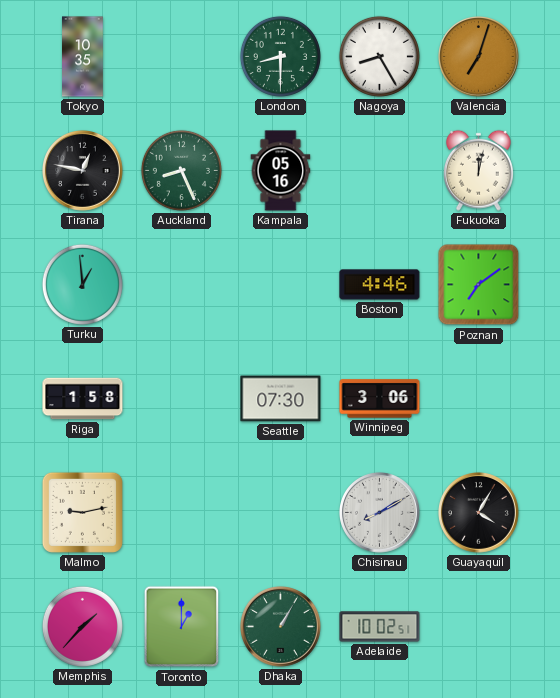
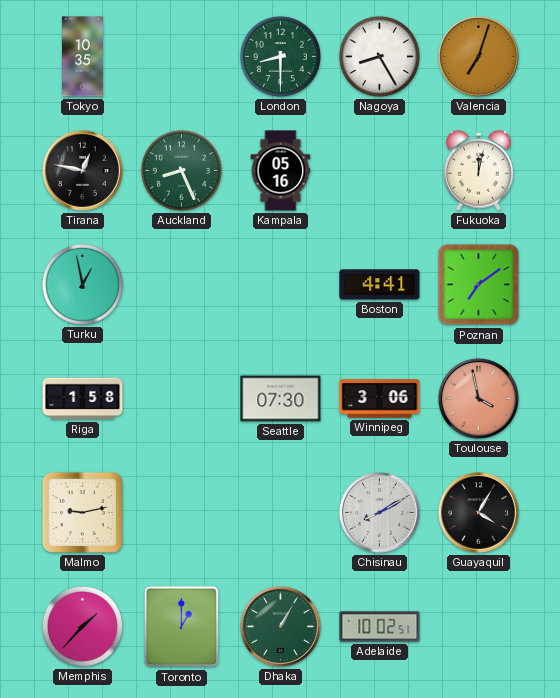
Turku: 12:59 -> 12:58
Boston: 4:46 -> 4:41
Toulouse: none -> 3:58
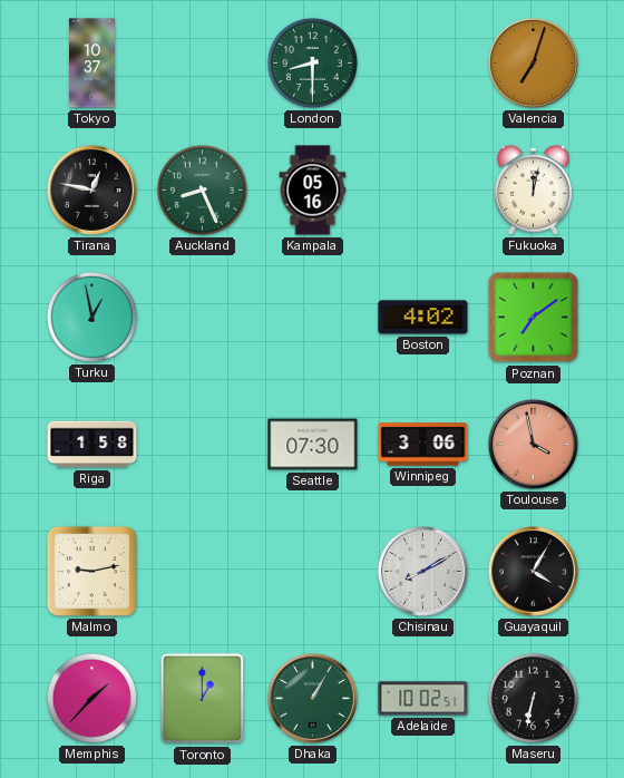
Tokyo: 10:35 -> 10:37
Nagoya: 8:25 -> none
Boston: 4:41 -> 4:02
Maseru: none -> 6:32
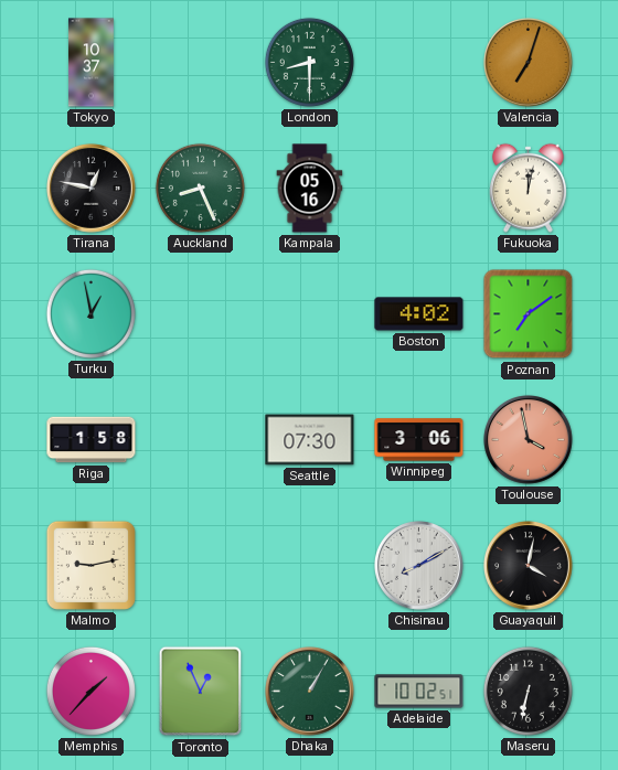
Guayaquil: 4:05 -> 4:02
Toronto: 1:00 -> 12:56
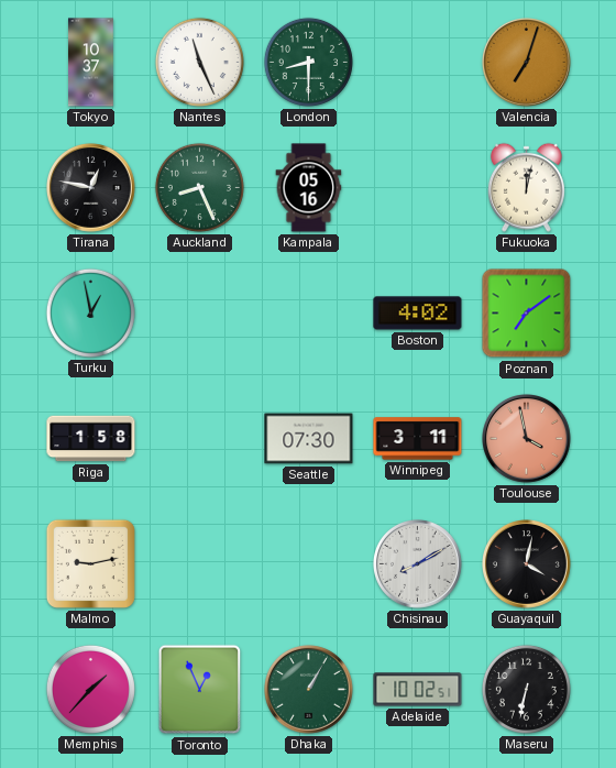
Nantes: none -> 11:26
Winnipeg: 3:06 -> 3:11
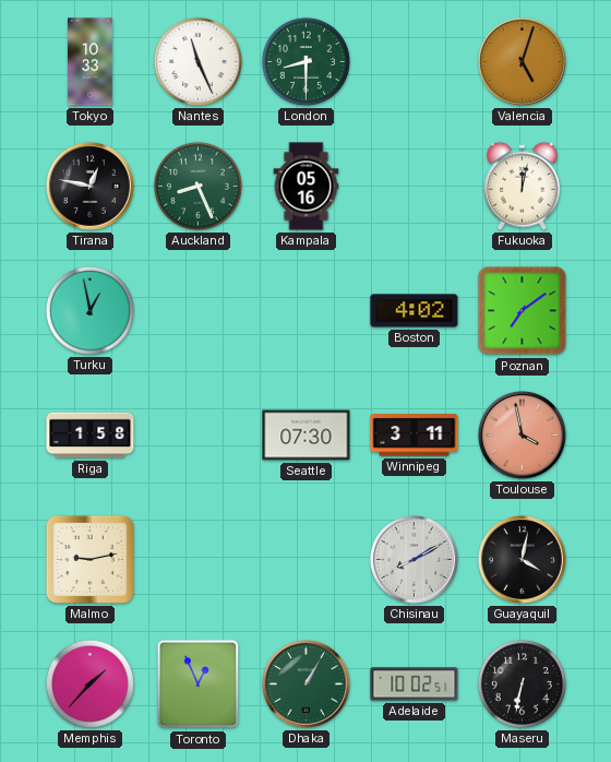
Tokyo: 10:37 -> 10:33
Valencia: 7:03 -> 5:03
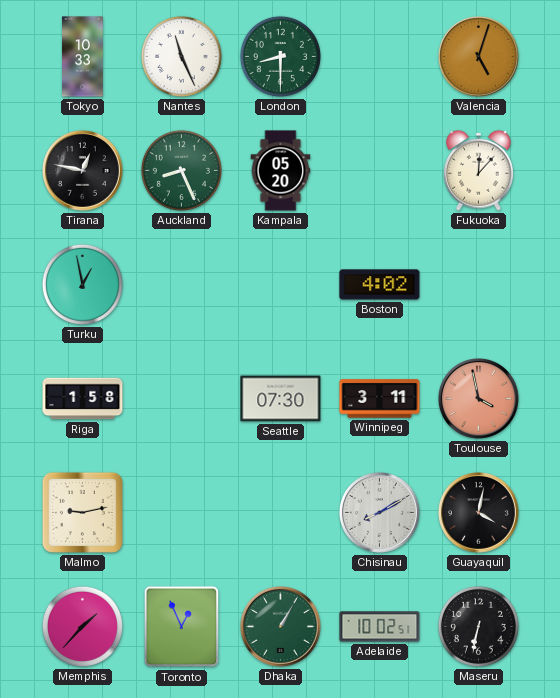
Kampala: 05:16 -> 05:20
Fukuoka: 12:02 -> 12:07
Poznan: 7:09 -> none
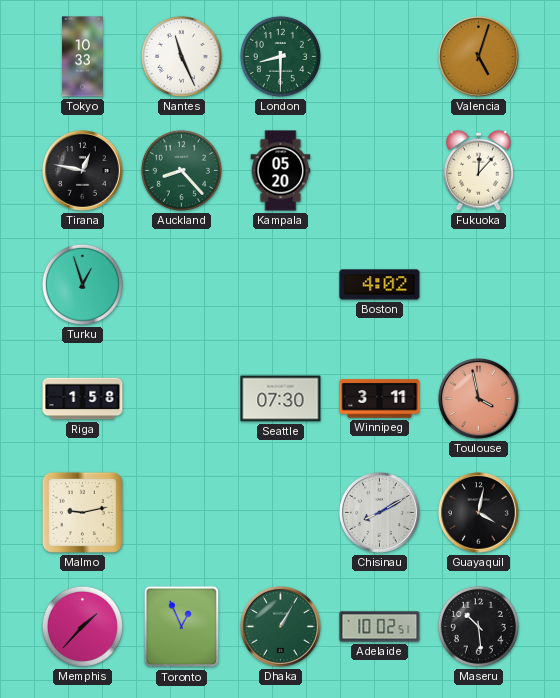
Auckland: 8:26 -> 8:23
Turku: 12:58 -> 12:57
Maseru: 6:32 -> 10:29
